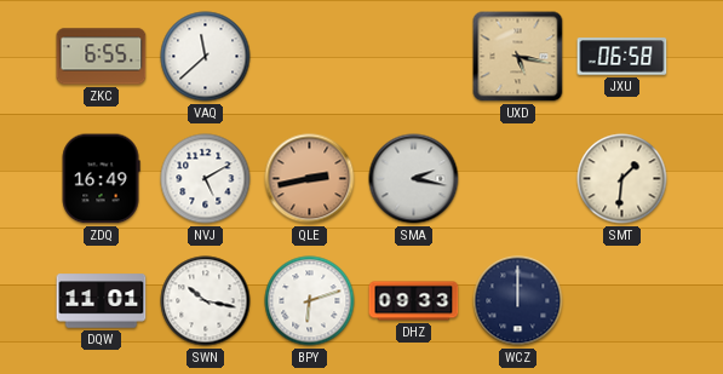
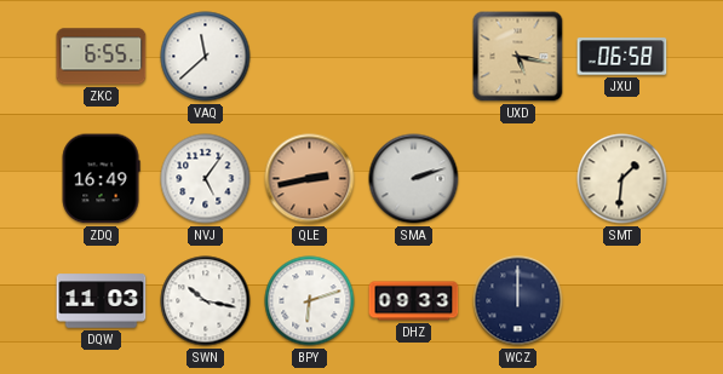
NVJ: 5:10 -> 5:06
SMA: 2:17 -> 2:12
DQW: 11:01 -> 11:03
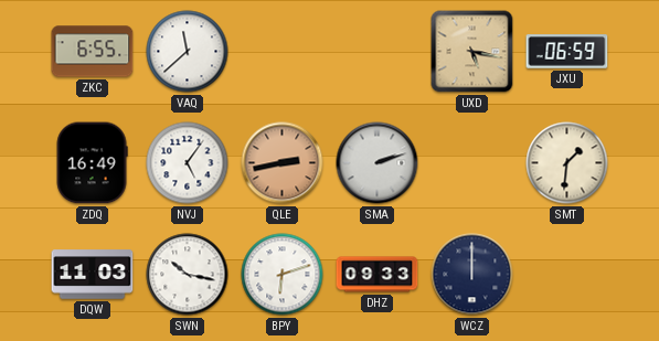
JXU: 06:58 -> 06:59
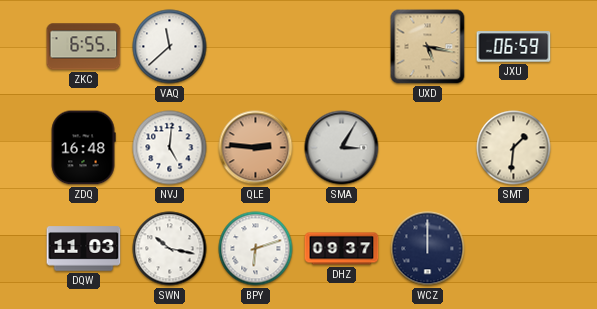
ZDQ: 16:49 -> 16:48
NVJ: 5:06 -> 5:01
QLE: 2:43 -> 2:46
SMA: 2:12 -> 3:05
DHZ: 09:33 -> 09:37
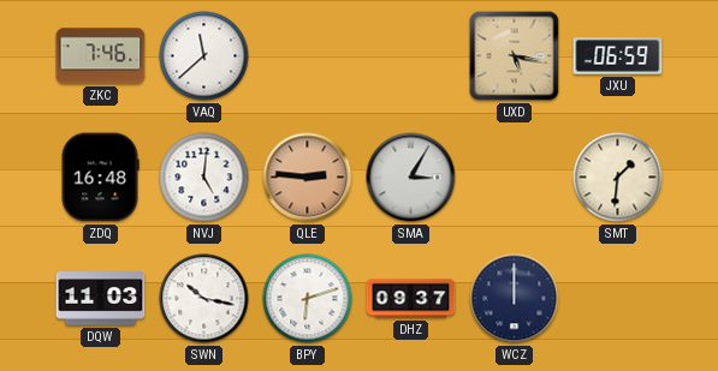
ZKC: 6:55 -> 7:46
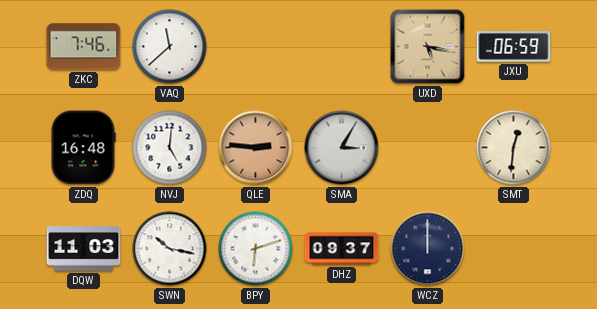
SMT: 1:31 -> 12:31
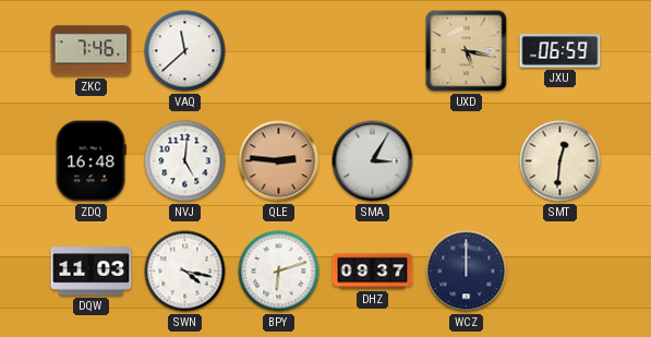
SWN: 10:17 -> 4:17
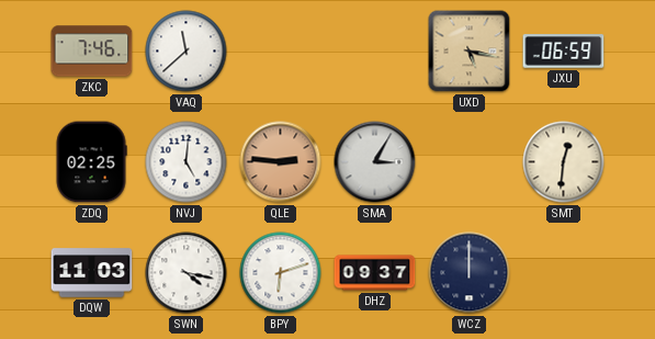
ZDQ: 16:48 -> 02:25
